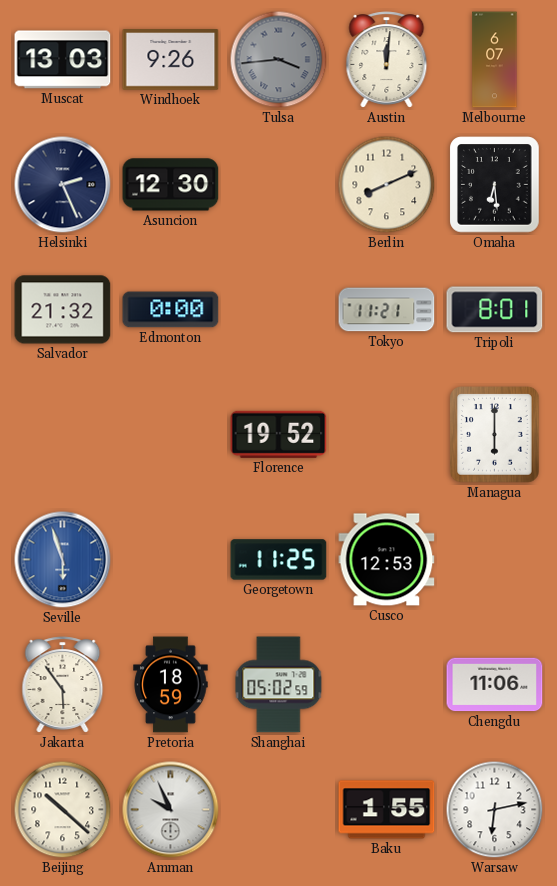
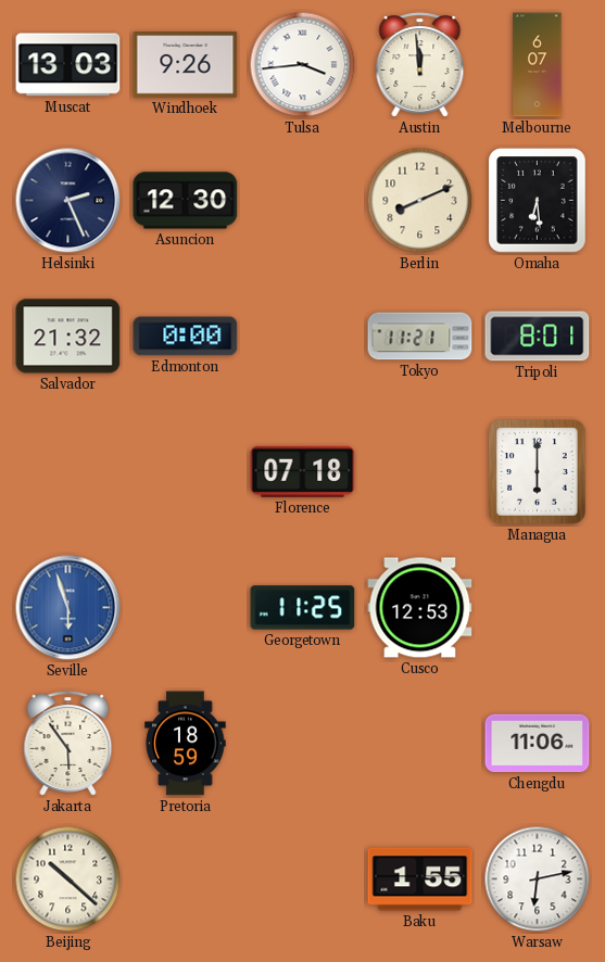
Tulsa dial: grey -> white
Austin: 12:01 -> 11:59
Florence: 19:52 -> 07:18
Shanghai: 05:02 -> none
Amman: 9:56 -> none
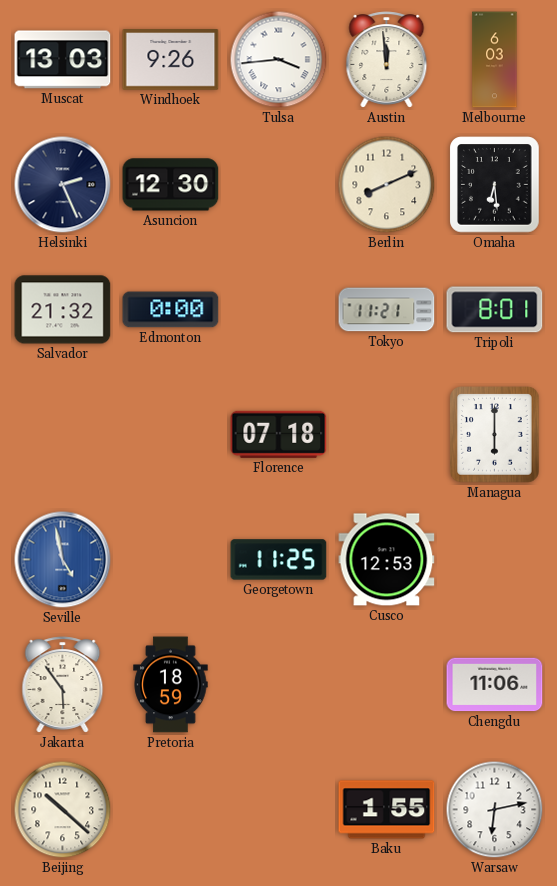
Melbourne: 6:07 -> 6:03
Seville: 5:57 -> 4:58
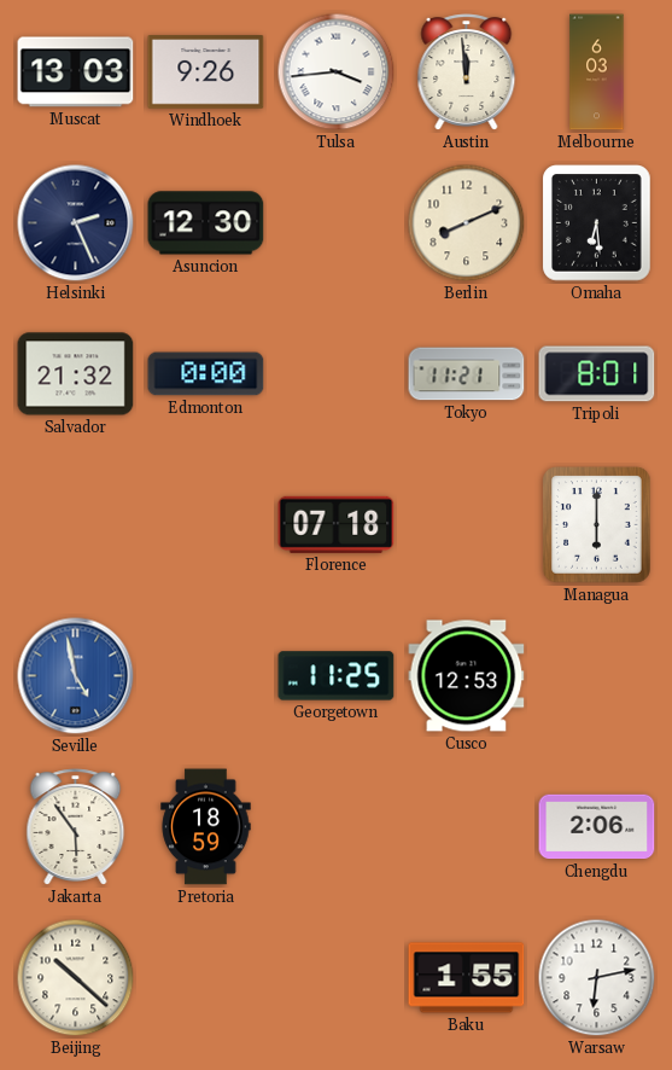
Chengdu: 11:06 -> 2:06
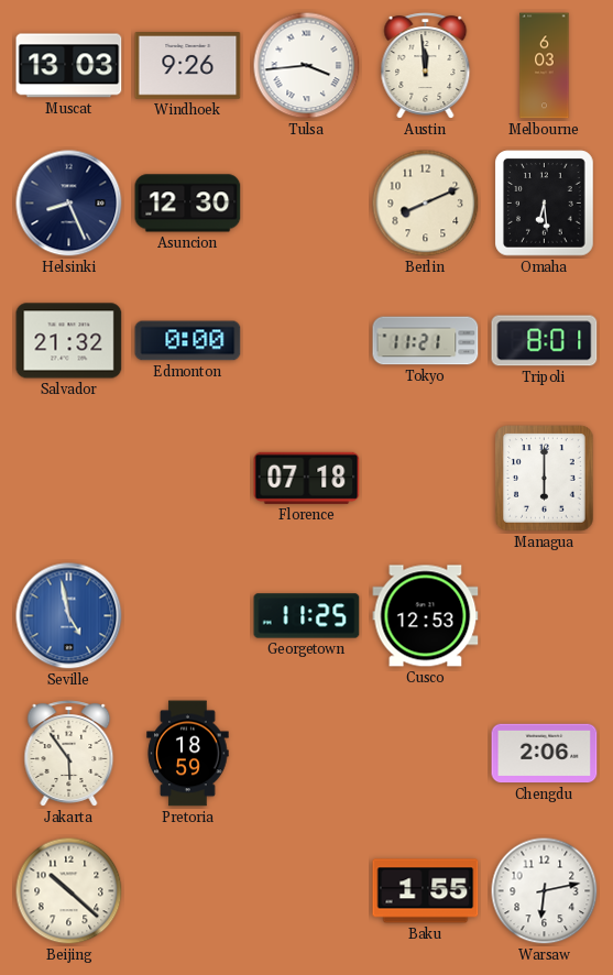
Helsinki: 2:26 -> 8:26
